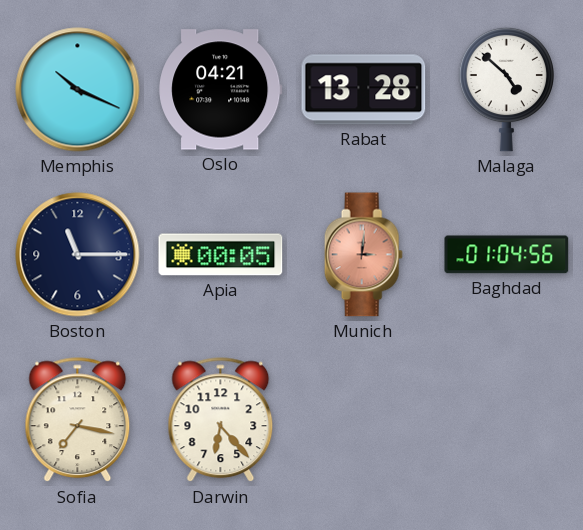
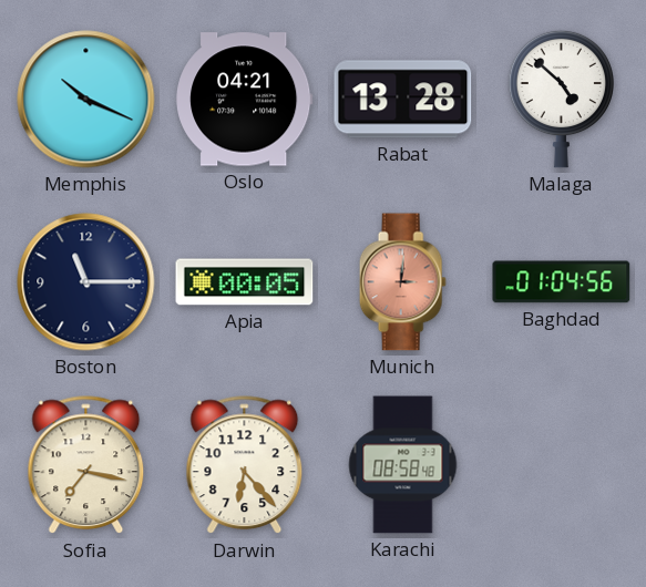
Karachi: none -> 08:58
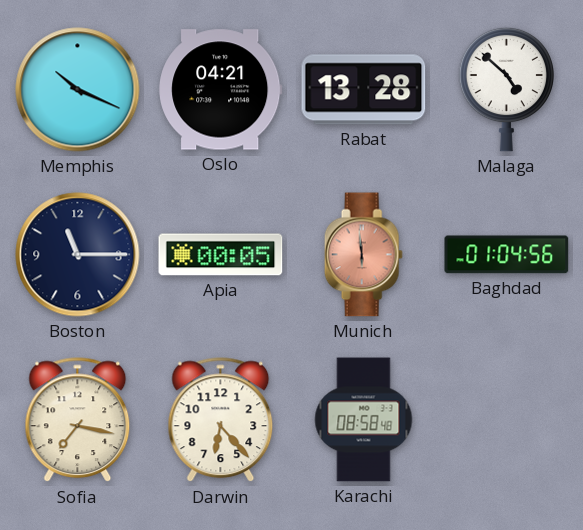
Munich: 3:01 -> 5:59
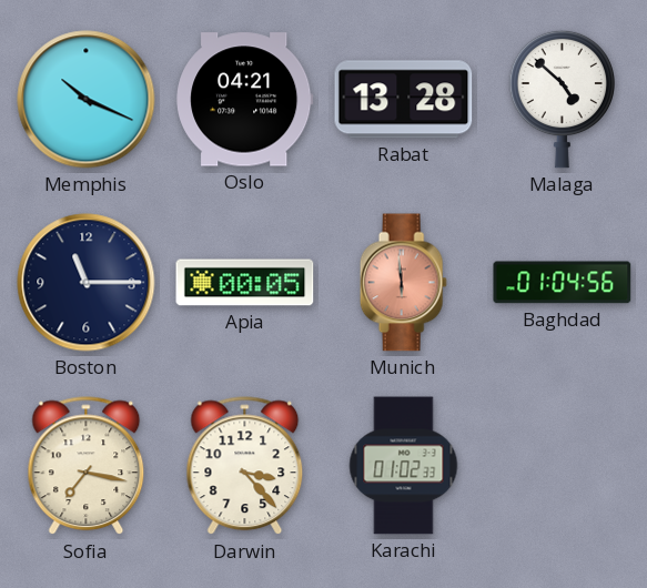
Darwin: 6:23 -> 3:23
Karachi: 08:58 -> 01:02
